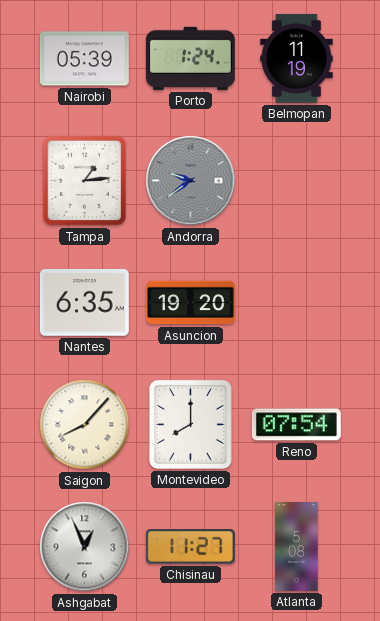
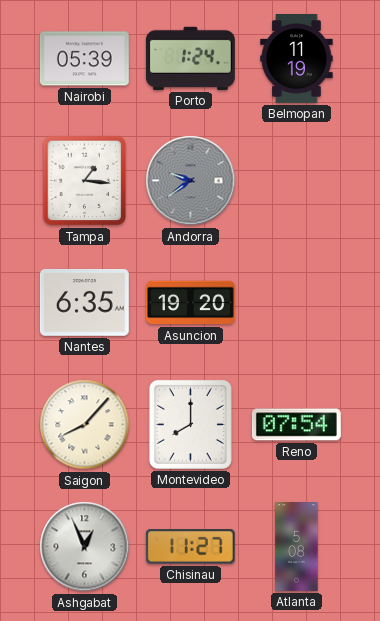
Tampa: 1:14 -> 1:16
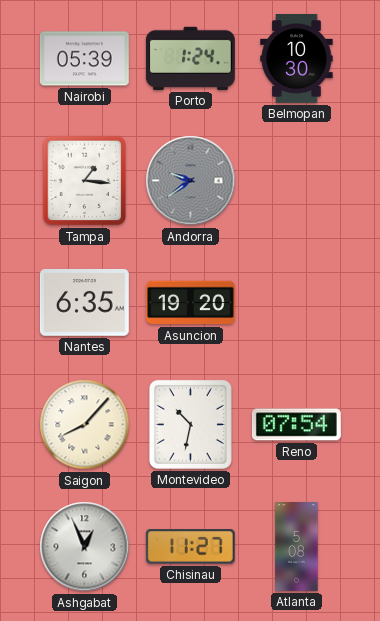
Belmopan: 11:19 -> 10:30
Montevideo: 8:00 -> 10:32
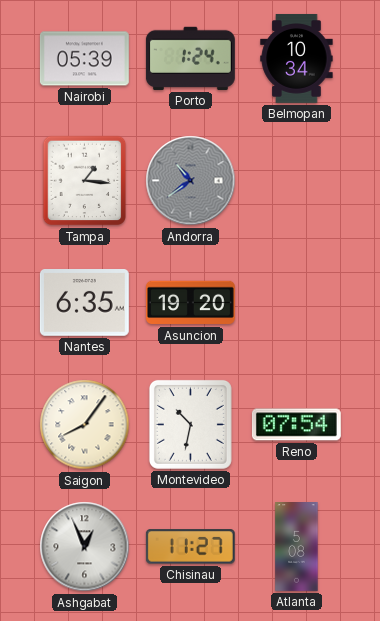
Belmopan: 10:30 -> 10:34
Andorra: 9:39 -> 10:39
Saigon: 8:07 -> 8:06
